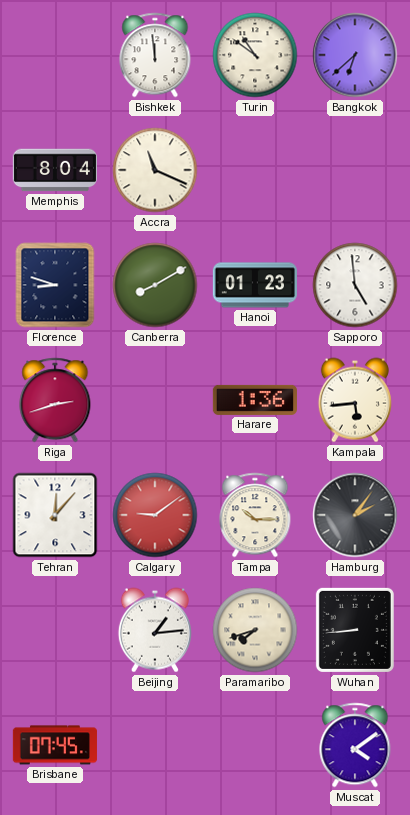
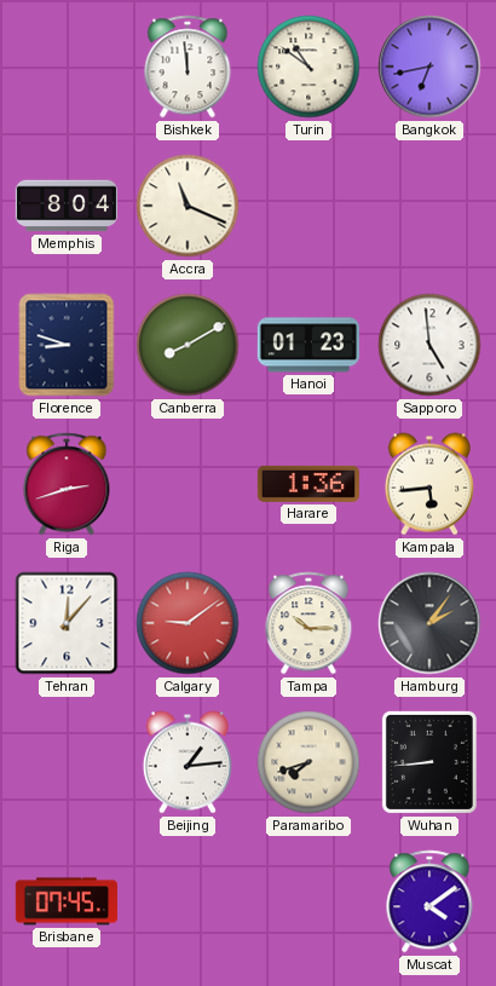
Bangkok: 6:38 -> 6:43
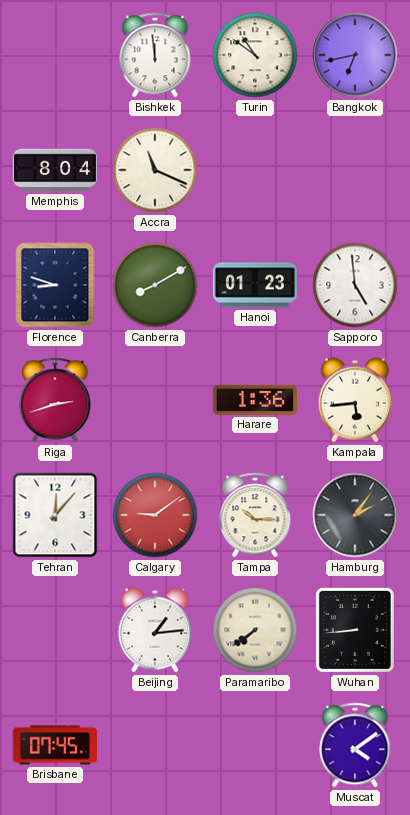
Paramaribo: 7:42 -> 7:39
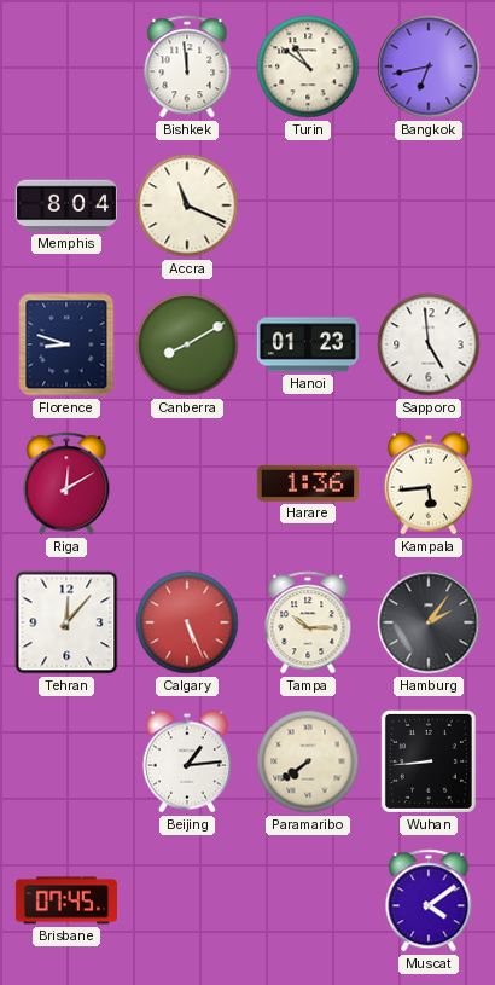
Riga: 2:42 -> 12:10
Calgary: 9:09 -> 5:26
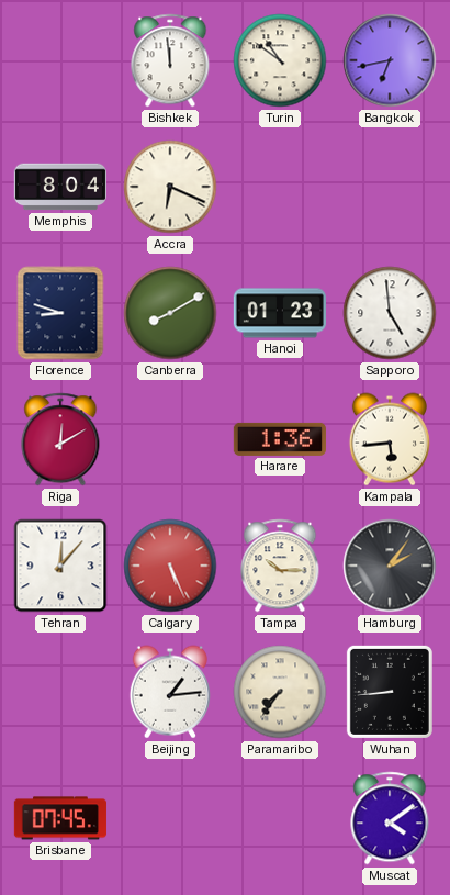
Accra: 11:19 -> 6:19
Paramaribo: 7:39 -> 7:36
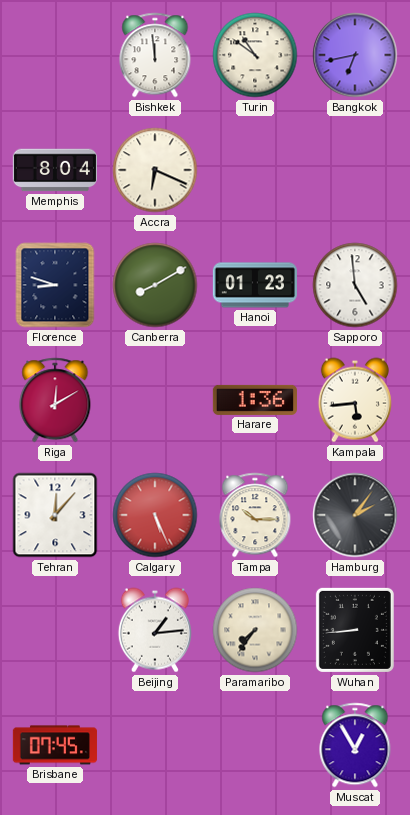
Muscat: 4:09 -> 12:55
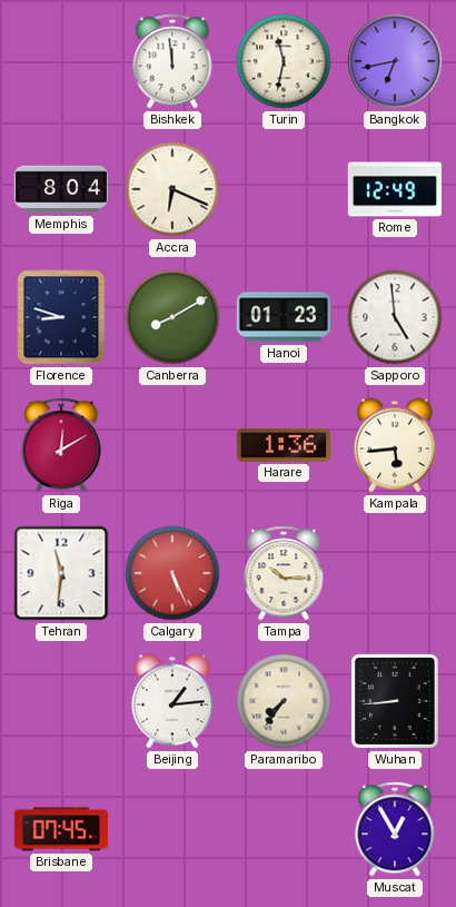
Turin: 10:51 -> 11:32
Rome: none -> 12:49
Tehran: 12:07 -> 11:31
Hamburg: 2:06 -> none
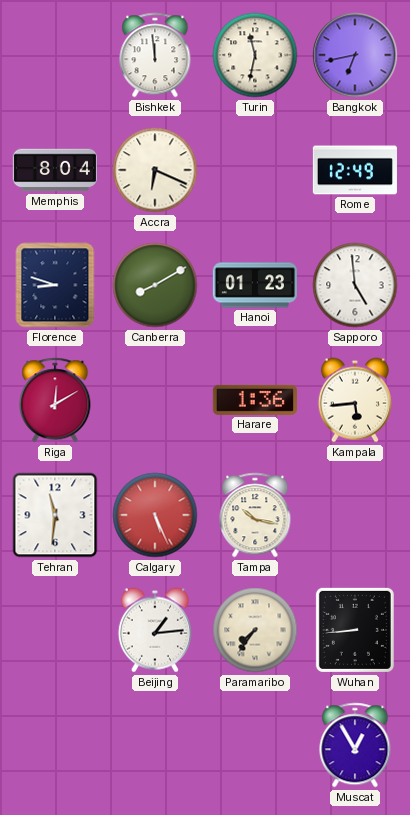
Tampa: 10:15 -> 10:17
Brisbane: 07:45 -> none
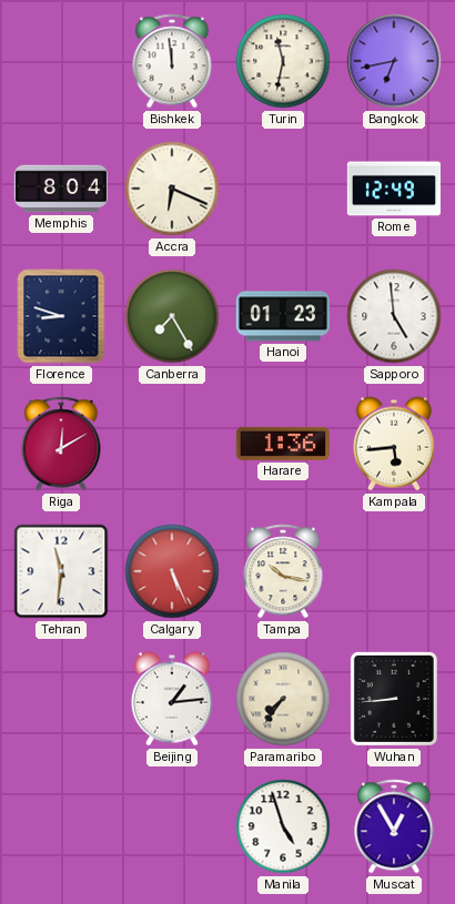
Canberra: 8:10 -> 7:25
Manila: none -> 4:57
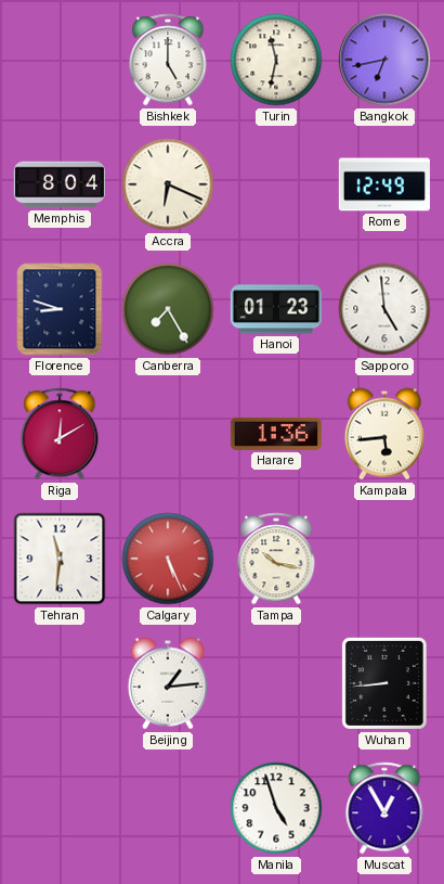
Bishkek: 11:59 -> 5:00
Paramaribo: 7:36 -> none
